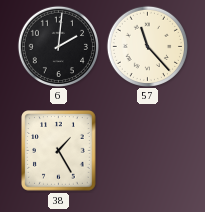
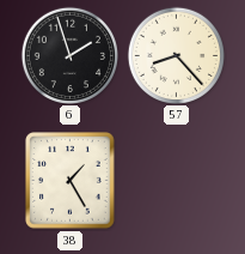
6: 2:01 -> 1:57
57: 11:23 -> 8:23
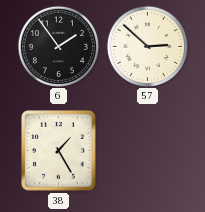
6: 1:57 -> 1:54
57: 8:23 -> 2:52
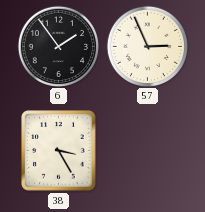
57: 2:52 -> 2:56
38: 1:25 -> 3:25
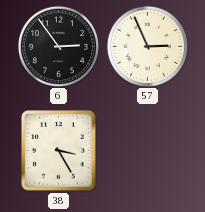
6: 1:54 -> 2:54
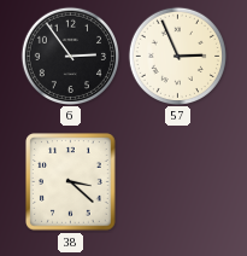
38: 3:25 -> 3:22
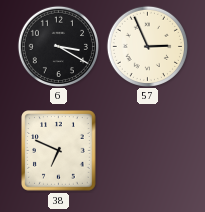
6: 2:54 -> 3:20
38: 3:22 -> 6:49
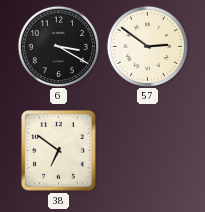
57: 2:56 -> 2:51
38: 6:49 -> 6:51
